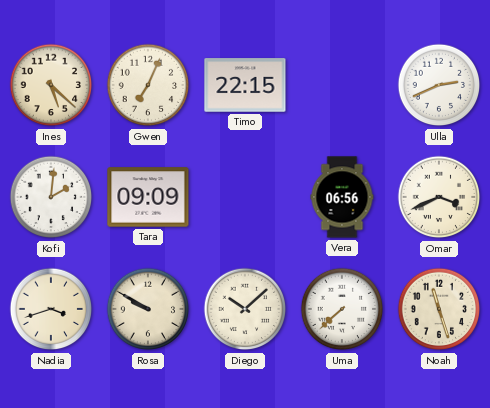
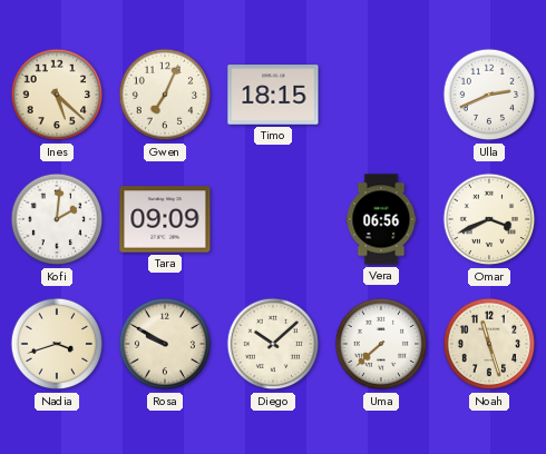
Timo: 22:15 -> 18:15
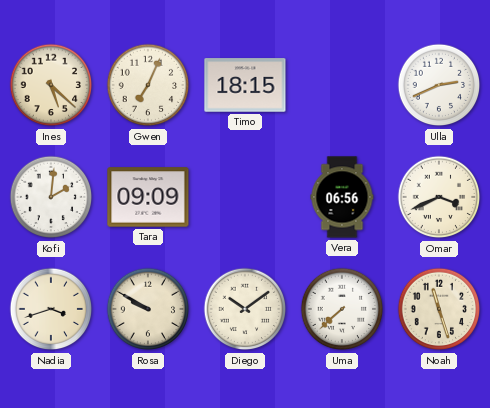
Diego: 10:08 -> 10:09
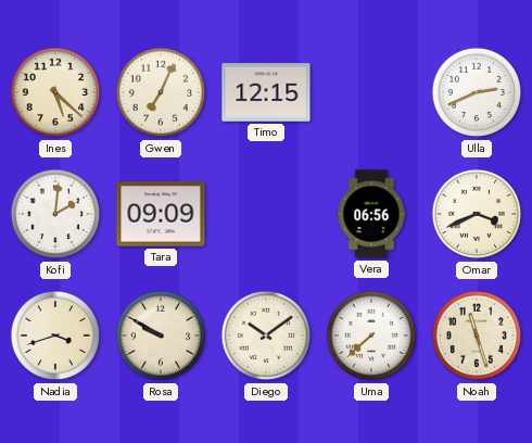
Timo: 18:15 -> 12:15
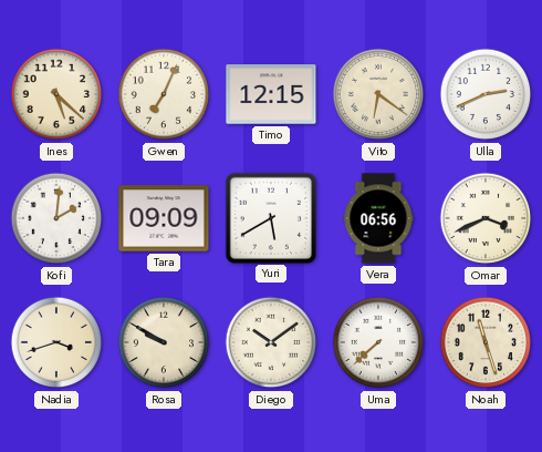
Vito: none -> 6:21
Yuri: none -> 5:40
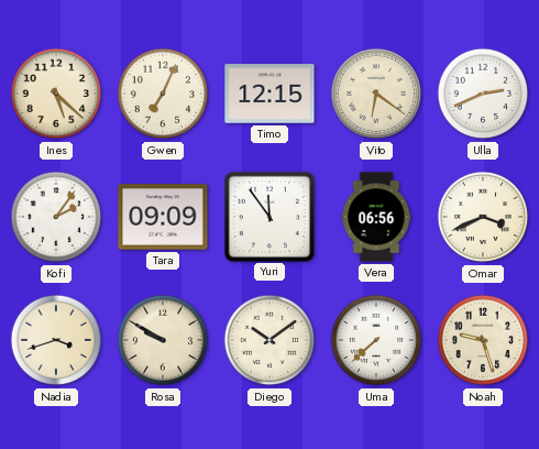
Kofi: 2:01 -> 2:06
Yuri: 5:40 -> 11:54
Noah: 11:27 -> 9:27
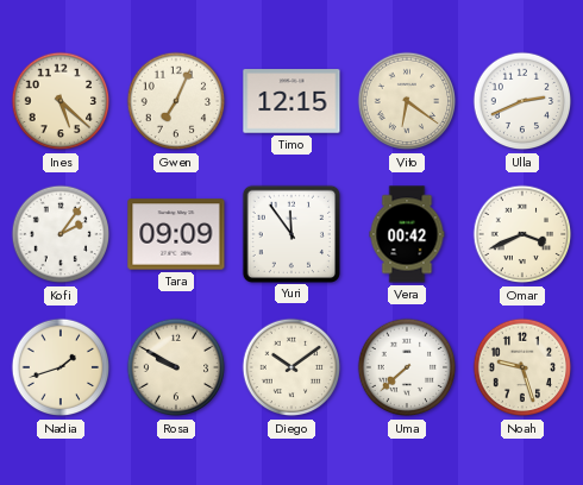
Vera: 06:56 -> 00:42
Nadia: 3:42 -> 1:42
